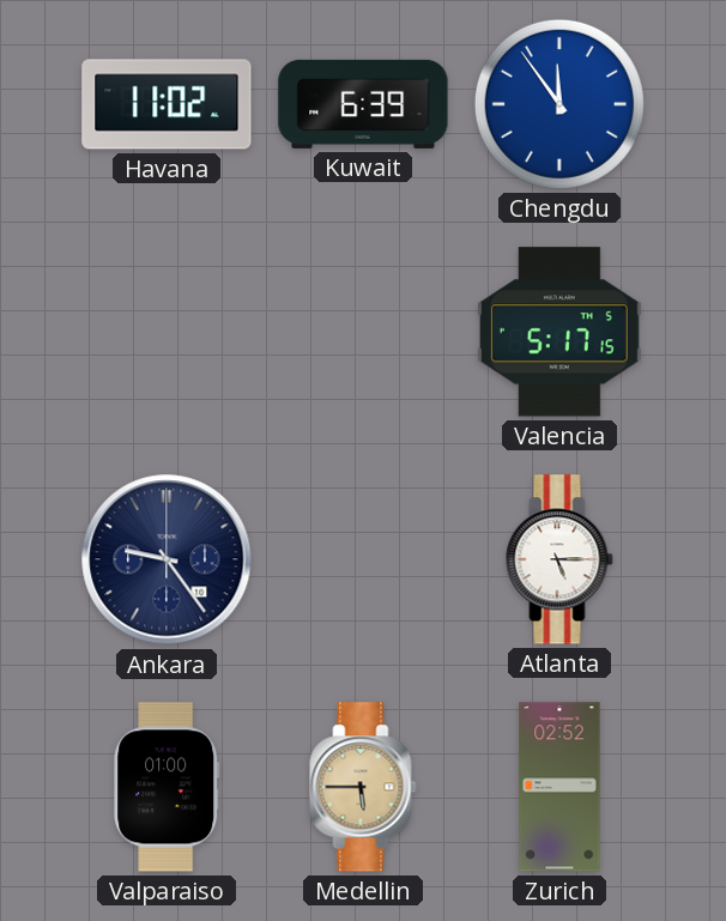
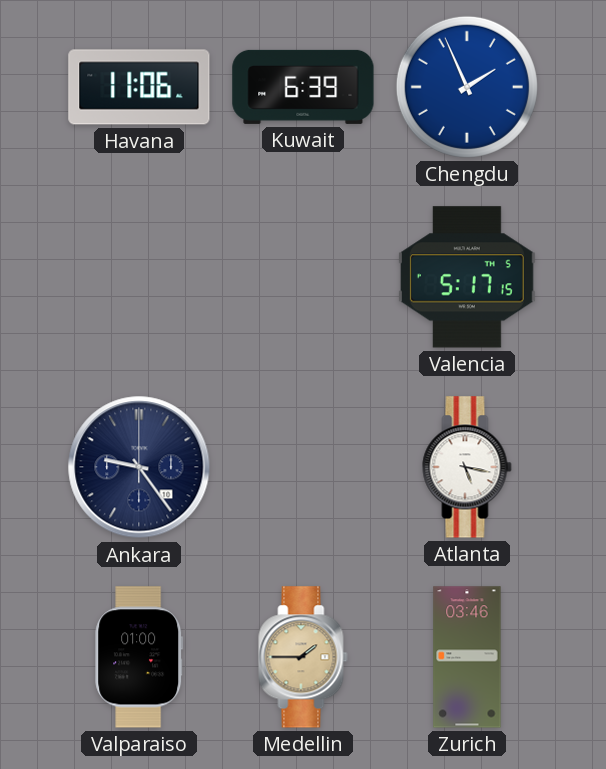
Havana: 11:02 -> 11:06
Chengdu: 11:54 -> 1:56
Atlanta: 5:15 -> 5:17
Medellin: 5:45 -> 1:45
Zurich: 02:52 -> 03:46
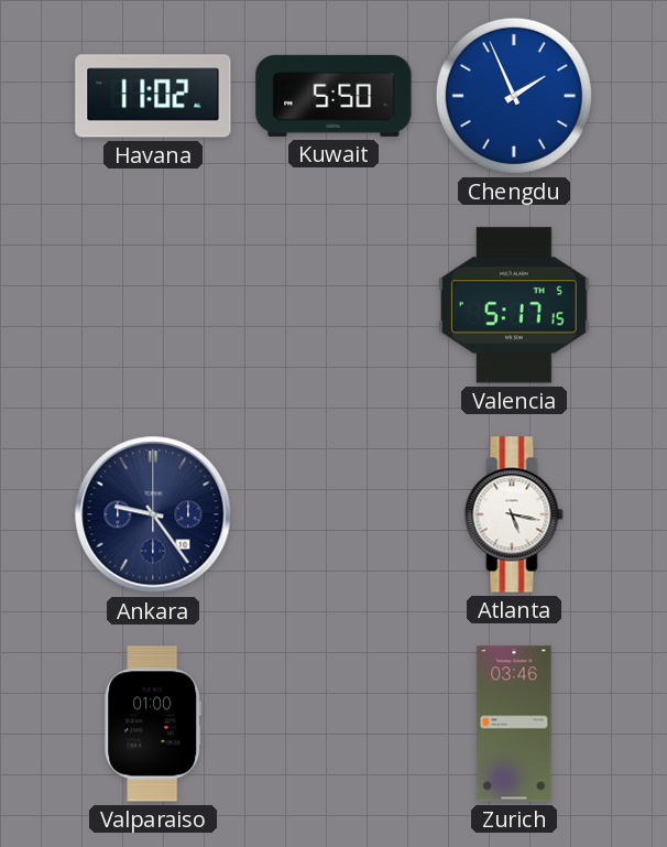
Havana: 11:06 -> 11:02
Kuwait: 6:39 -> 5:50
Medellin: 1:45 -> none
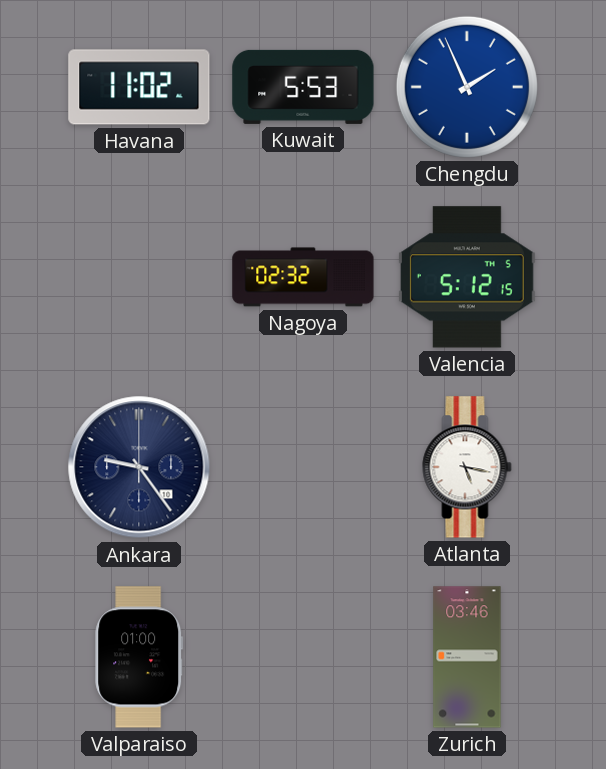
Kuwait: 5:50 -> 5:53
Nagoya: none -> 02:32
Valencia: 5:17 -> 5:12
